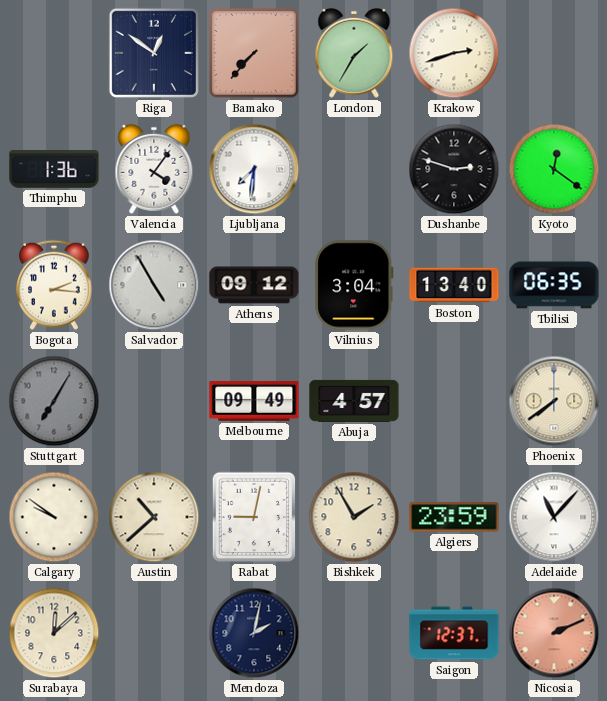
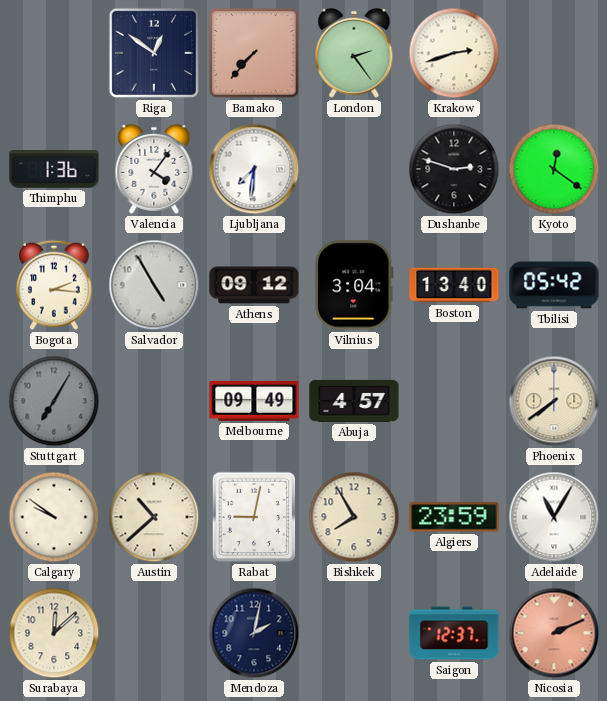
London: 1:35 -> 2:24
Tbilisi: 06:35 -> 05:42
Bishkek: 1:55 -> 7:55
Adelaide: 11:07 -> 11:05
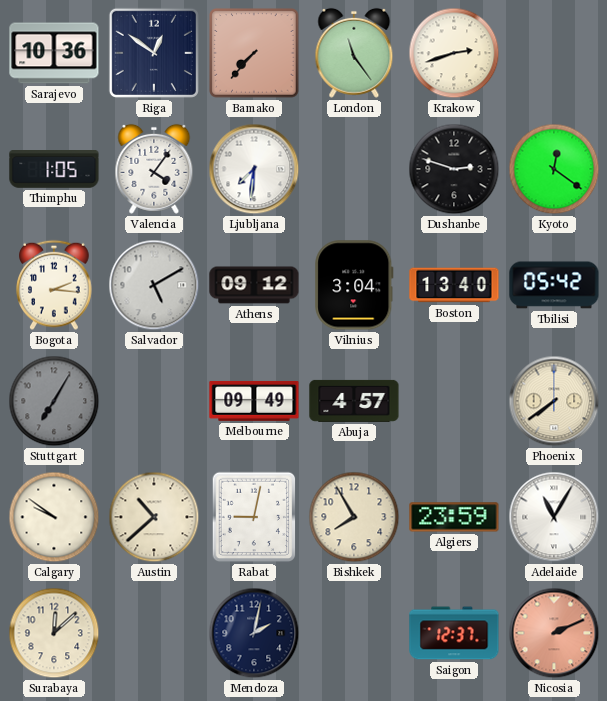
Sarajevo: none -> 10:36
London: 2:24 -> 11:24
Thimphu: 1:36 -> 1:05
Salvador: 4:55 -> 5:10
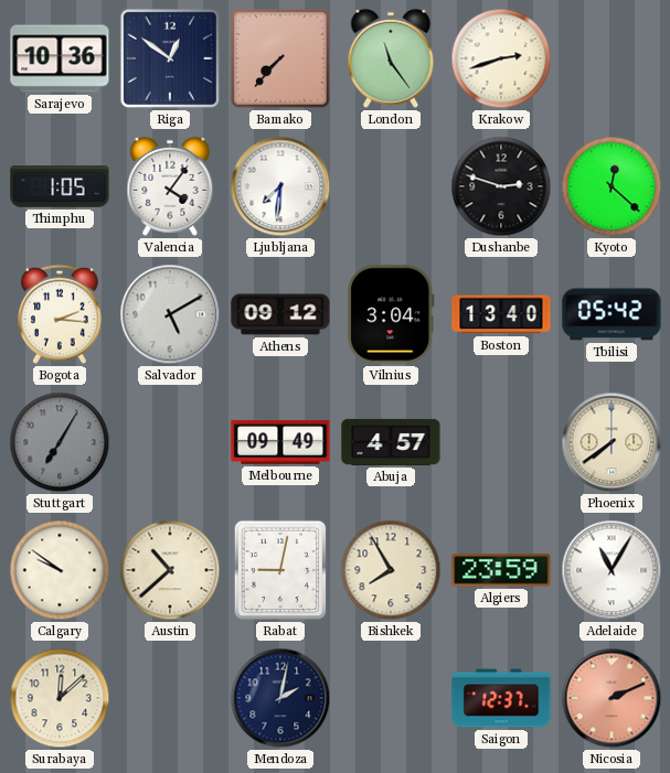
Kyoto: 12:21 -> 12:22
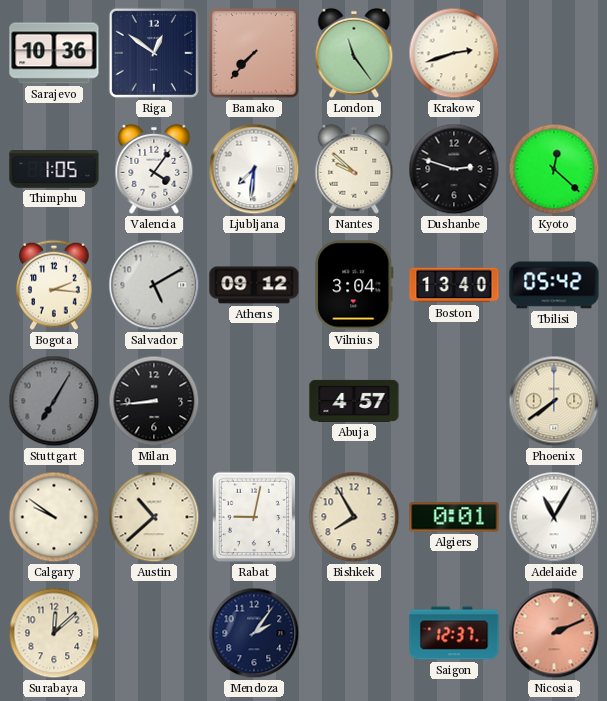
Nantes: none -> 9:52
Milan: none -> 8:44
Melbourne: 09:49 -> none
Algiers: 23:59 -> 0:01
Mendoza: 2:02 -> 2:06
